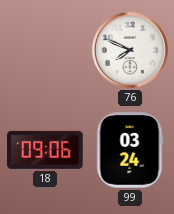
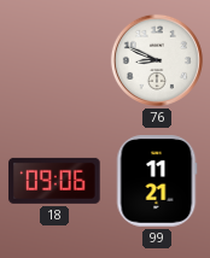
76: 7:49 -> 8:49
99: 03:24 -> 11:21
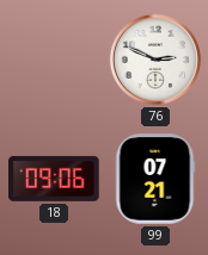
76: 8:49 -> 2:49
99: 11:21 -> 07:21
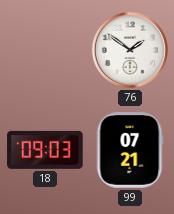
76: 2:49 -> 1:51
18: 09:06 -> 09:03
